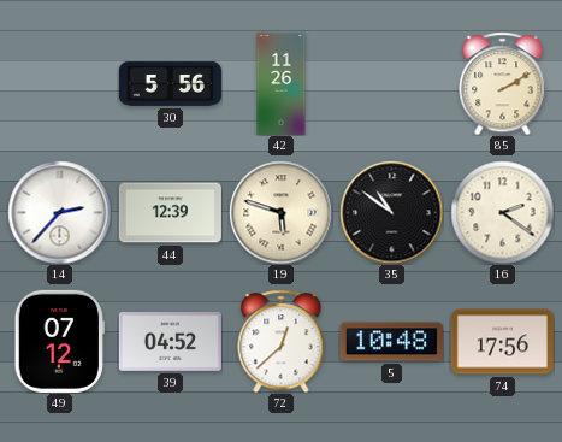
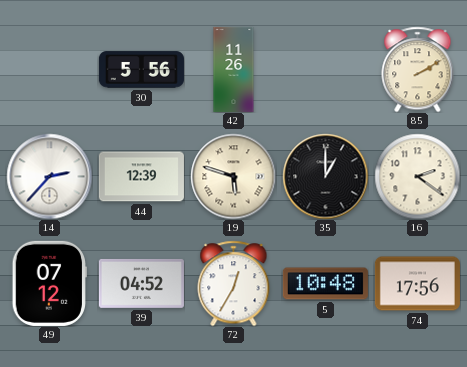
35: 10:51 -> 1:00
72: 12:38 -> 12:35
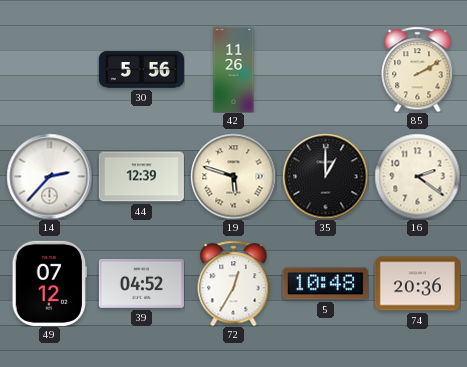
74: 17:56 -> 20:36
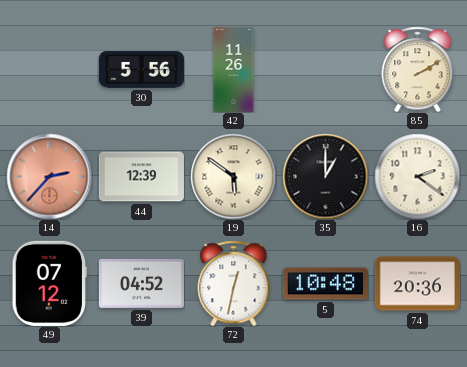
14 dial: white -> salmon
19: 5:48 -> 5:51
72: 12:35 -> 12:32
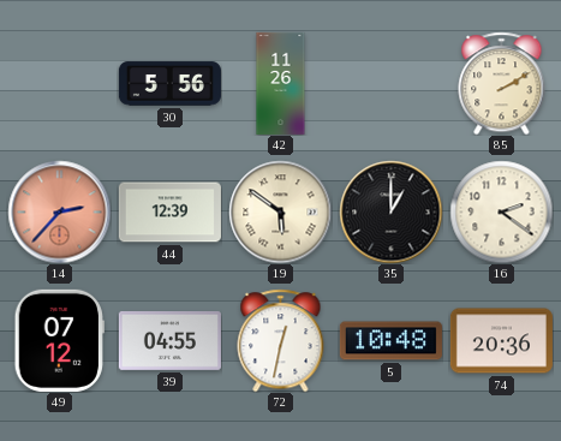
39: 04:52 -> 04:55
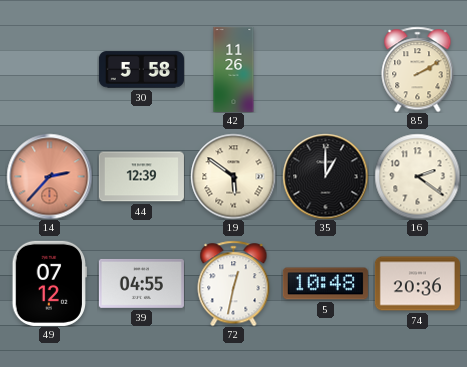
30: 5:56 -> 5:58
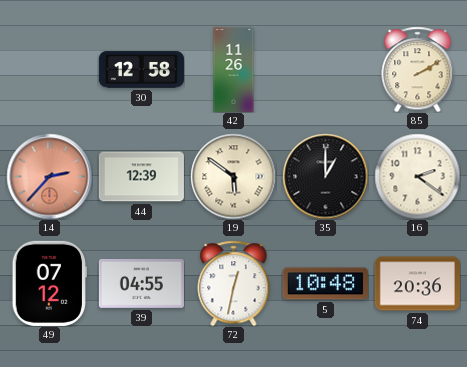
30: 5:58 -> 12:58
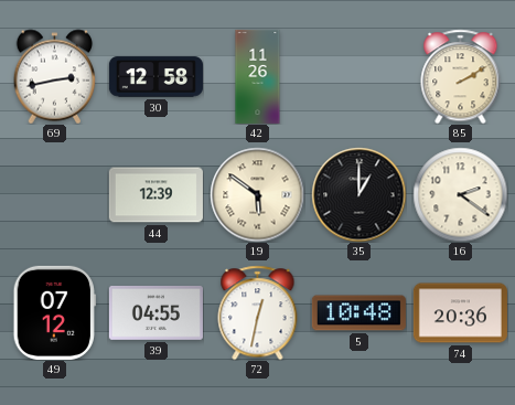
69: none -> 2:43
14: 2:37 -> none
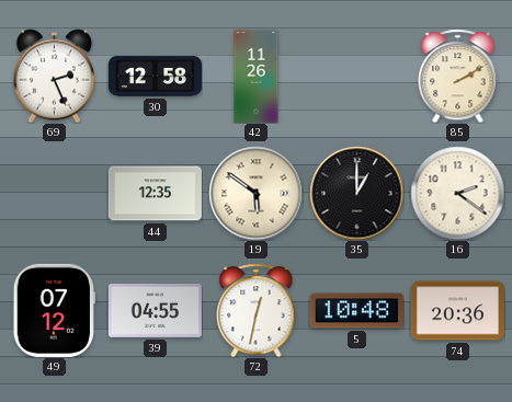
69: 2:43 -> 2:26
44: 12:39 -> 12:35
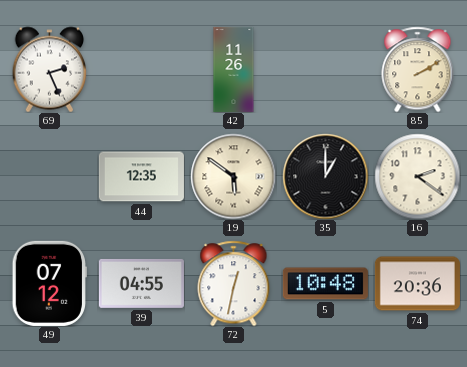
30: 12:58 -> none
